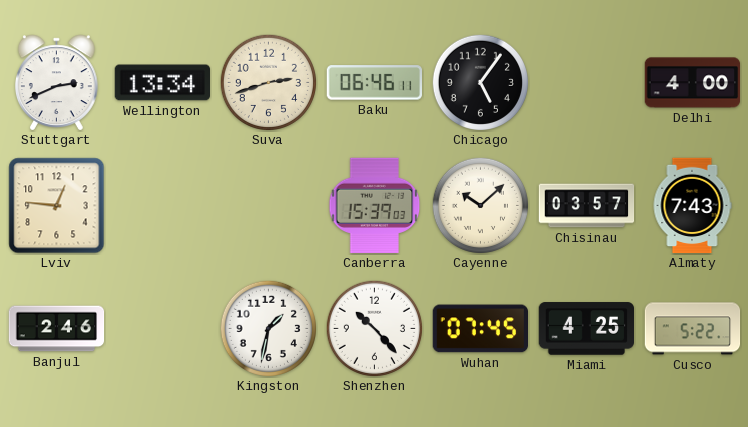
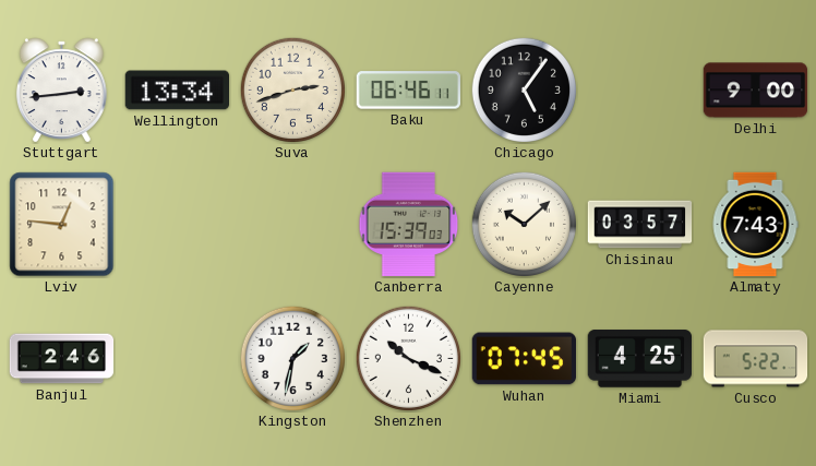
Stuttgart: 2:41 -> 2:44
Delhi: 4:00 -> 9:00
Shenzhen: 10:23 -> 10:19
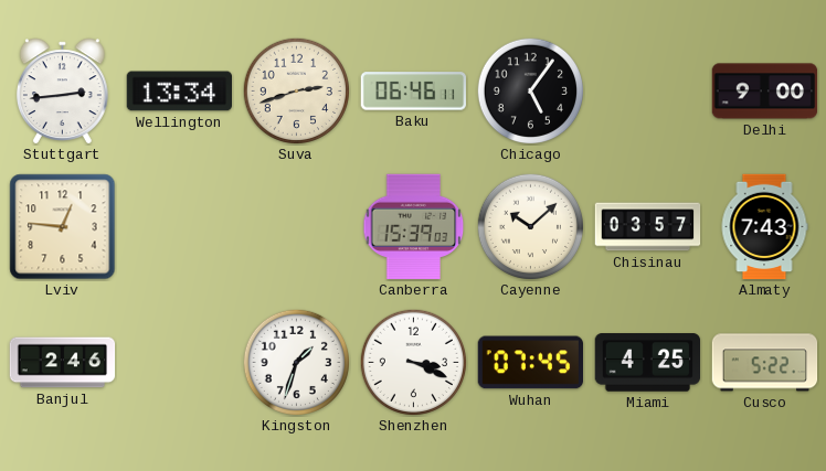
Kingston: 1:32 -> 1:33
Shenzhen: 10:19 -> 3:19
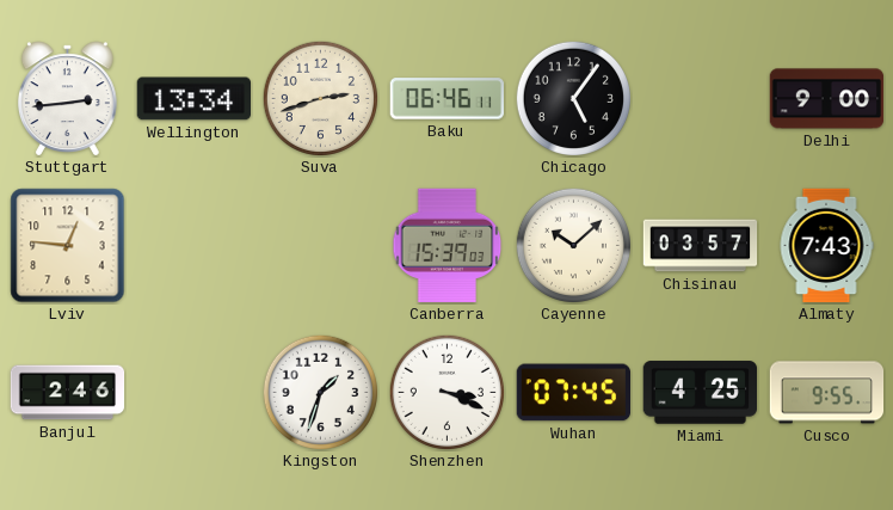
Cusco: 5:22 -> 9:55
